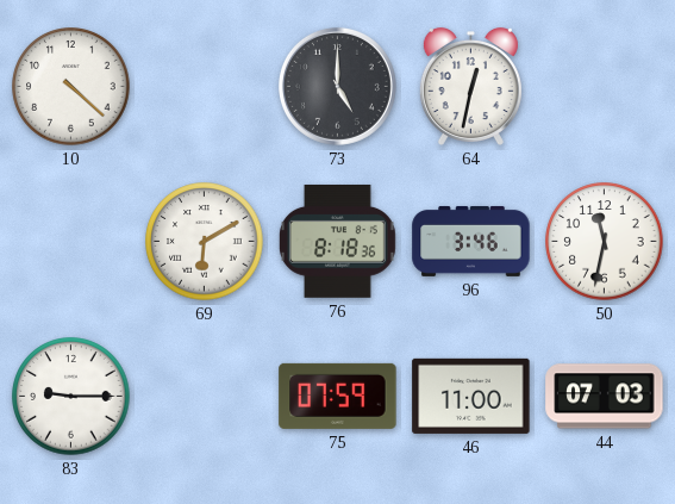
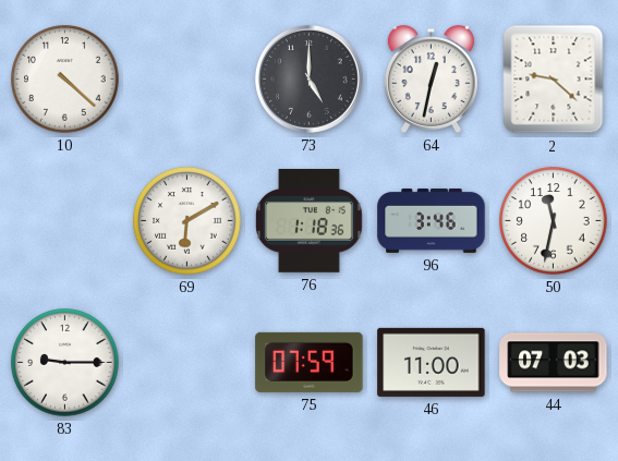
2: none -> 9:22
76: 8:18 -> 1:18
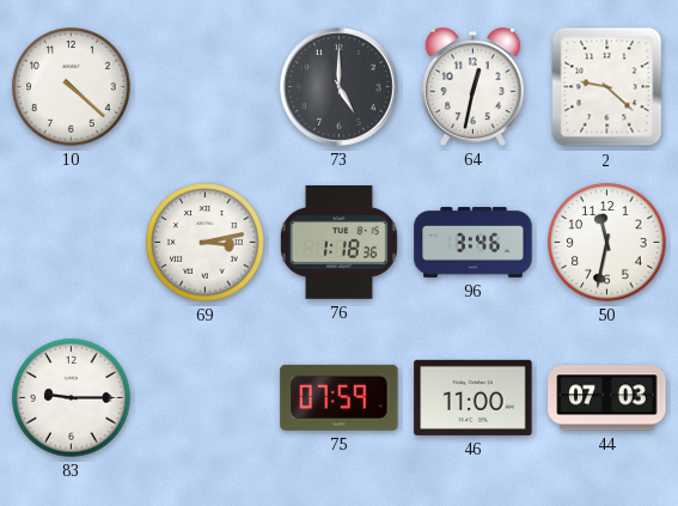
69: 6:10 -> 3:13
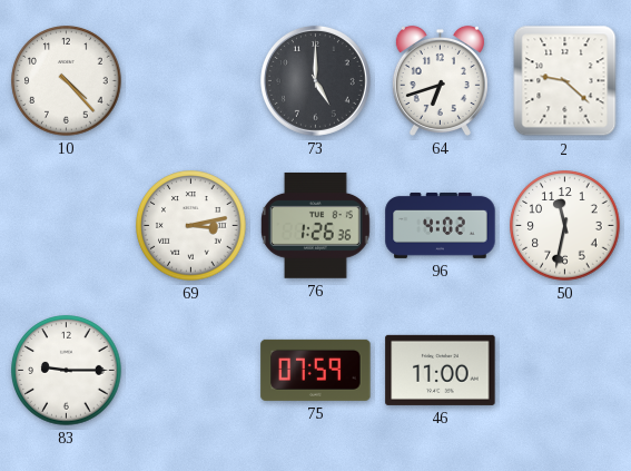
10: 4:22 -> 4:23
64: 12:32 -> 6:42
76: 1:18 -> 1:26
96: 3:46 -> 4:02
44: 07:03 -> none
